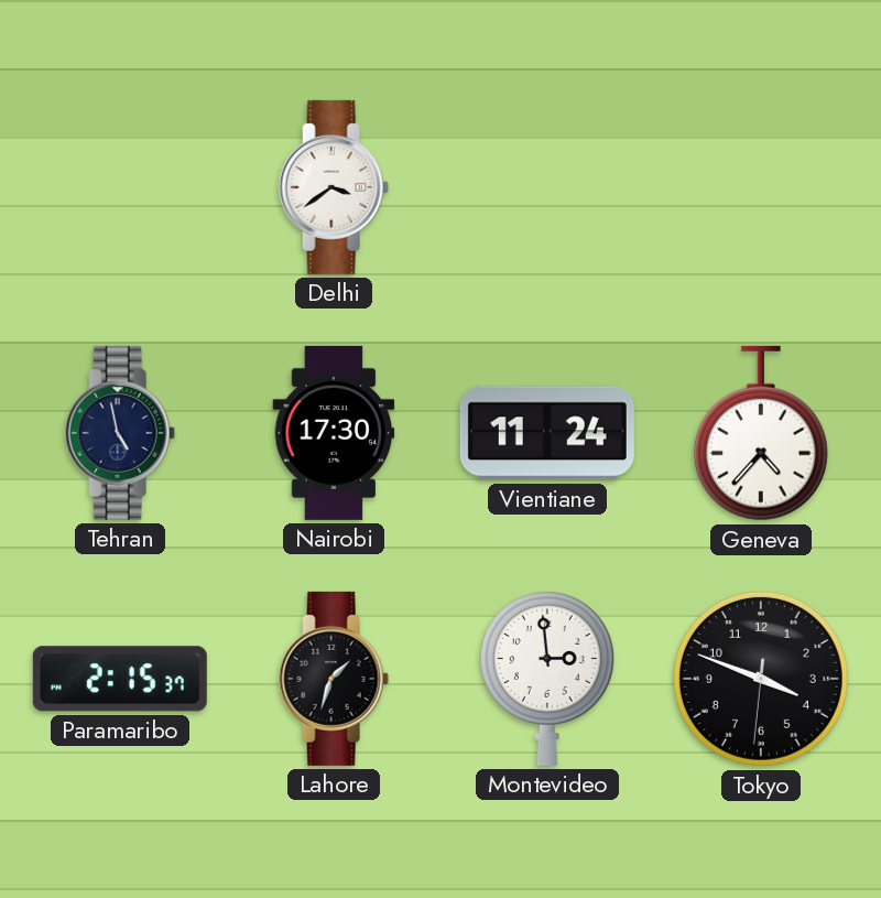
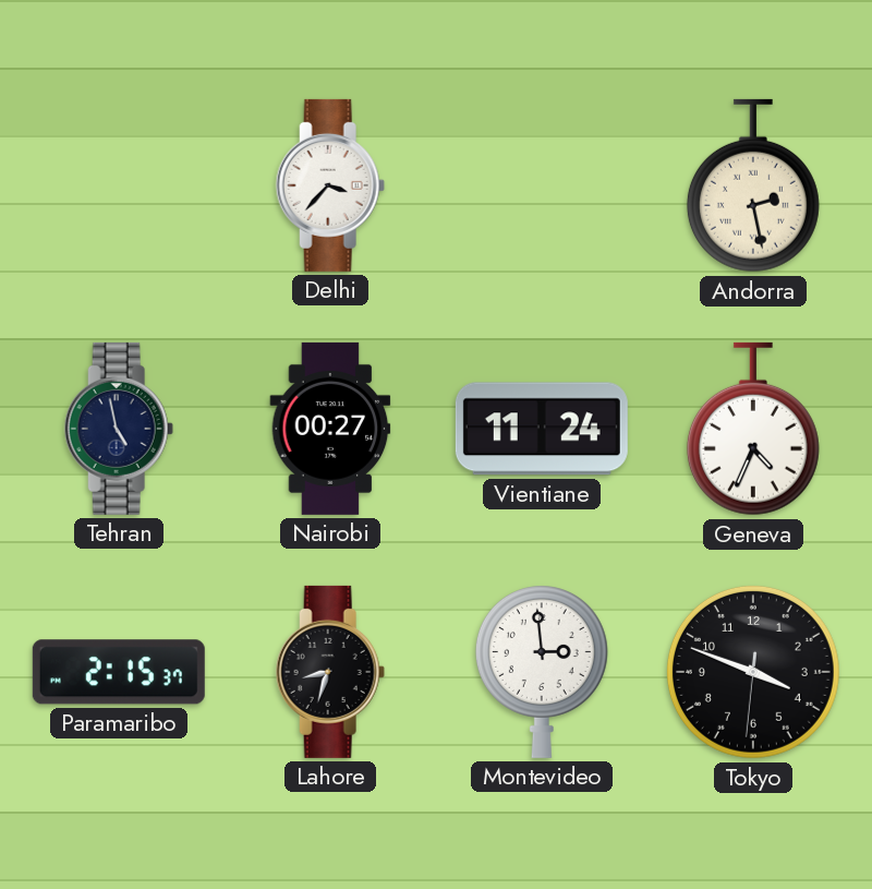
Delhi: 3:39 -> 3:37
Andorra: none -> 2:28
Nairobi: 17:30 -> 00:27
Geneva: 4:37 -> 4:34
Lahore: 1:33 -> 8:33
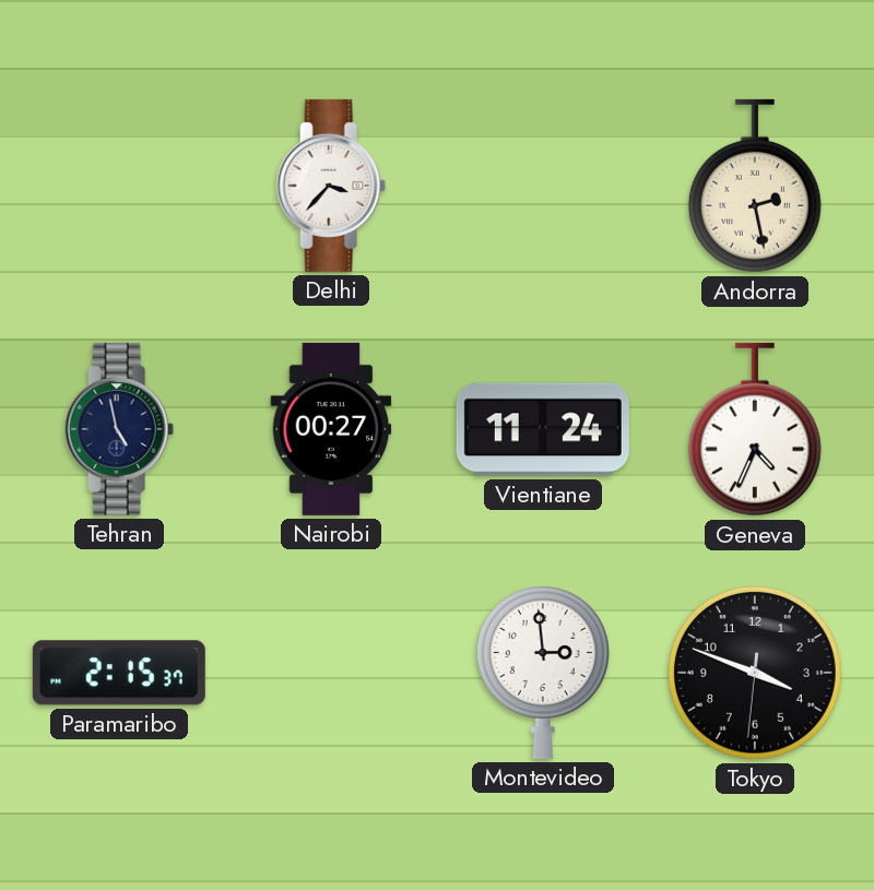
Lahore: 8:33 -> none
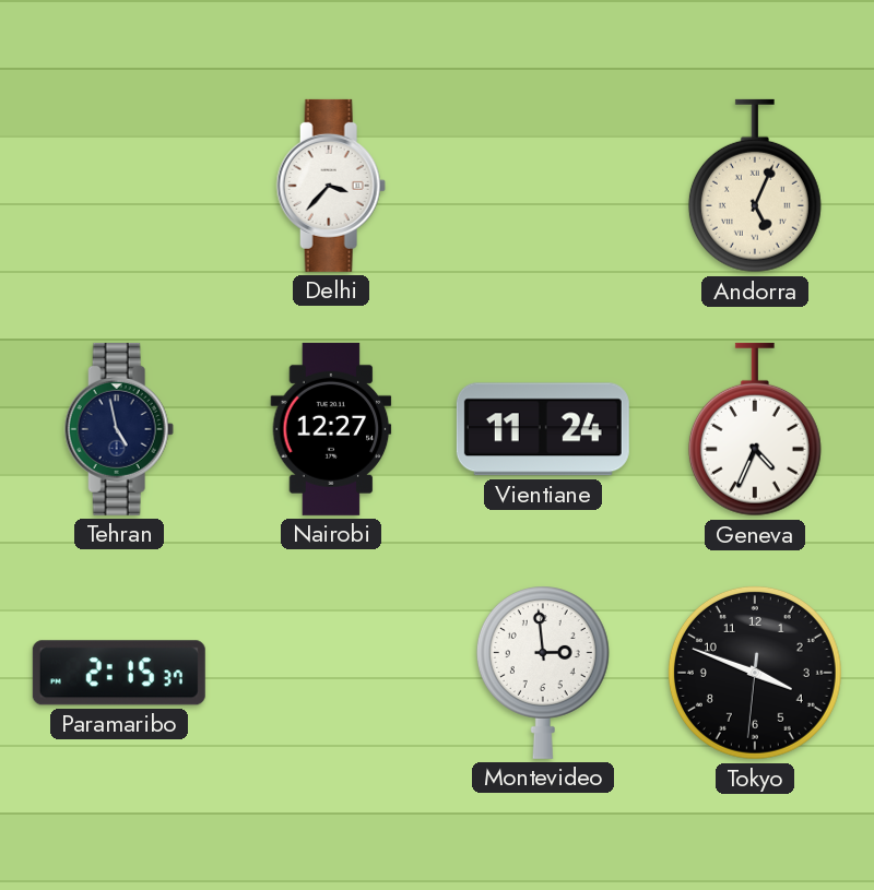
Andorra: 2:28 -> 5:04
Nairobi: 00:27 -> 12:27
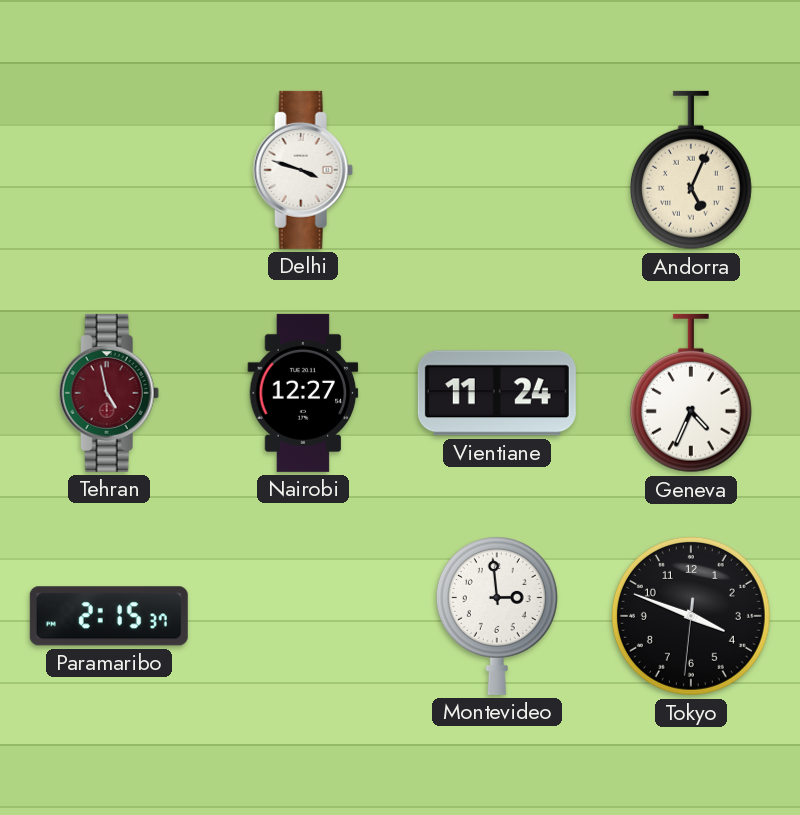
Delhi: 3:37 -> 3:48
Tehran dial: navy -> burgundy
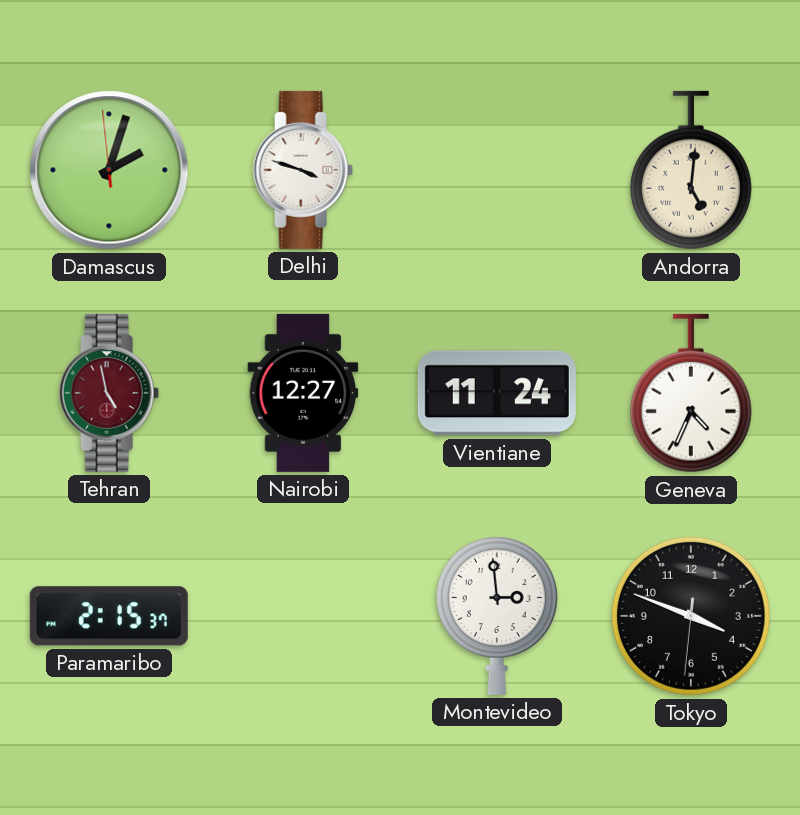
Damascus: none -> 2:02
Andorra: 5:04 -> 5:01
